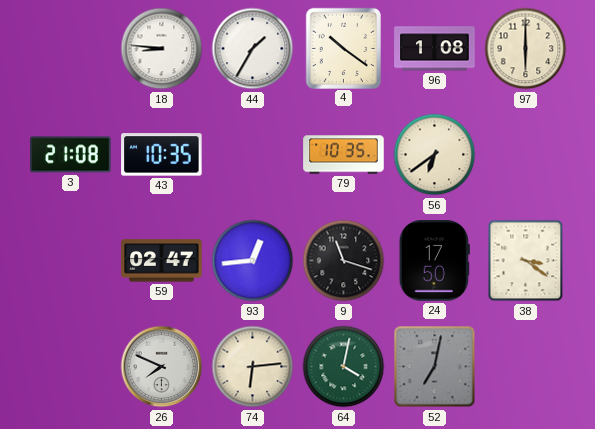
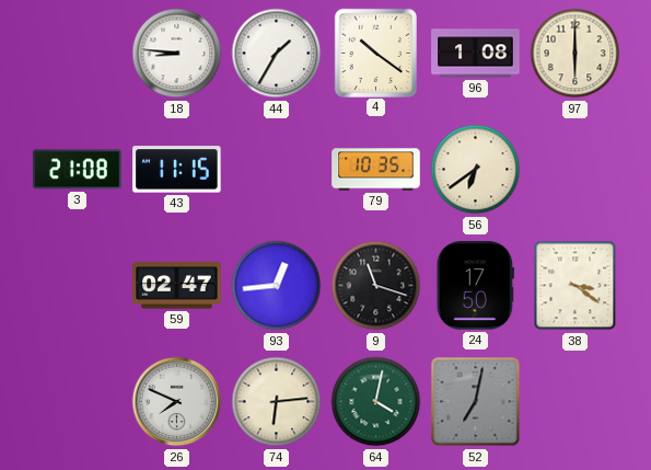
43: 10:35 -> 11:15
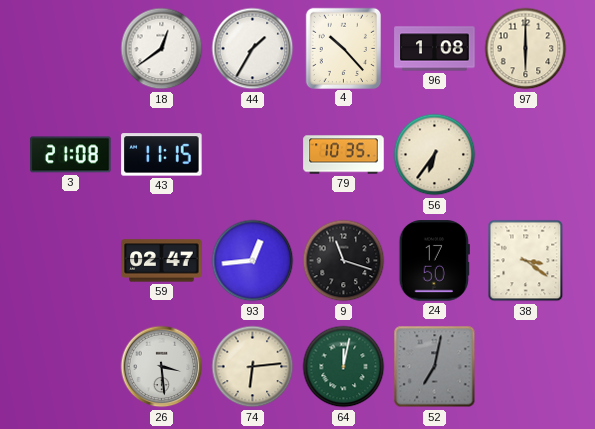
18: 8:46 -> 12:39
4: 10:21 -> 10:23
56: 6:39 -> 6:36
26: 7:49 -> 3:29
64: 4:02 -> 12:02
